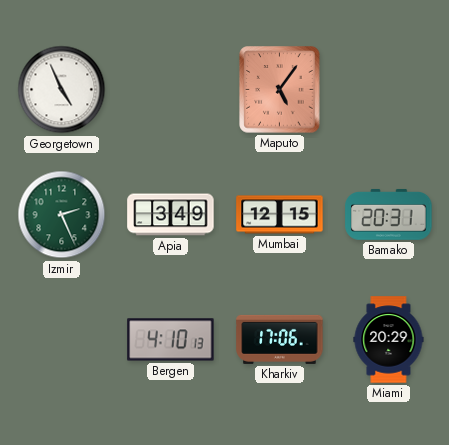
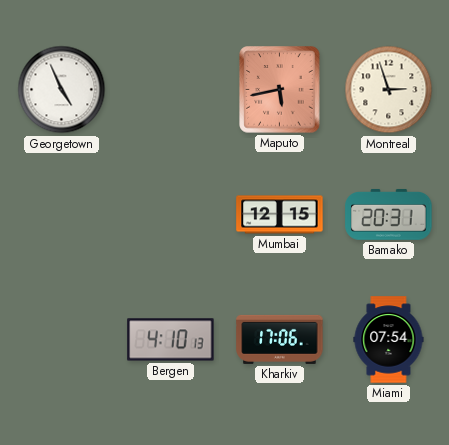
Maputo: 5:06 -> 5:43
Montreal: none -> 2:57
Izmir: 2:26 -> none
Apia: 3:49 -> none
Miami: 20:29 -> 07:54
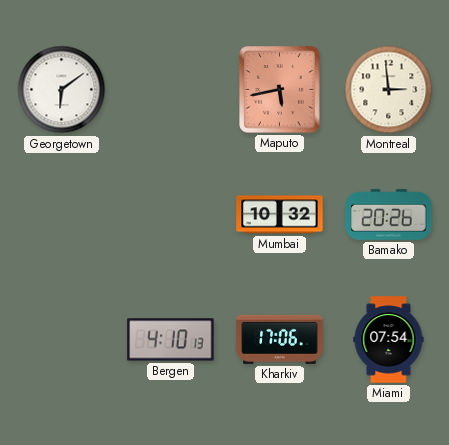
Georgetown: 4:56 -> 6:09
Montreal: 2:57 -> 2:59
Mumbai: 12:15 -> 10:32
Bamako: 20:31 -> 20:26
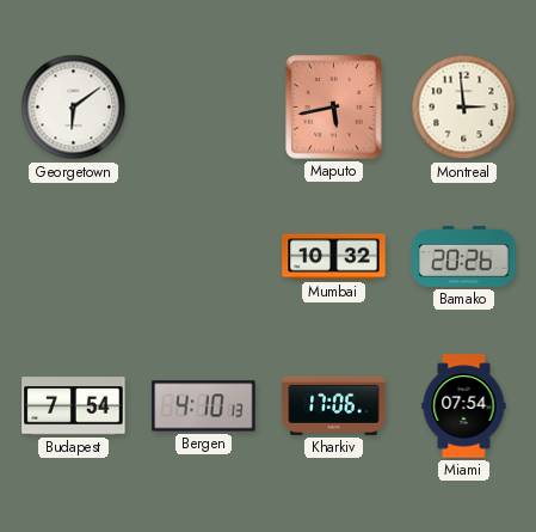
Budapest: none -> 7:54
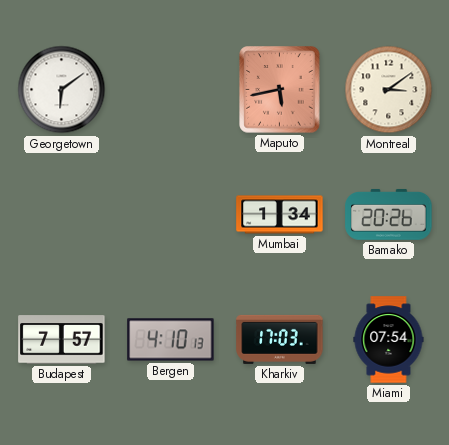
Montreal: 2:59 -> 3:09
Mumbai: 10:32 -> 1:34
Budapest: 7:54 -> 7:57
Kharkiv: 17:06 -> 17:03
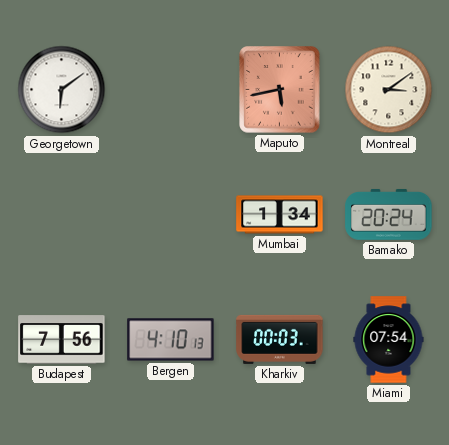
Bamako: 20:26 -> 20:24
Budapest: 7:57 -> 7:56
Kharkiv: 17:03 -> 00:03
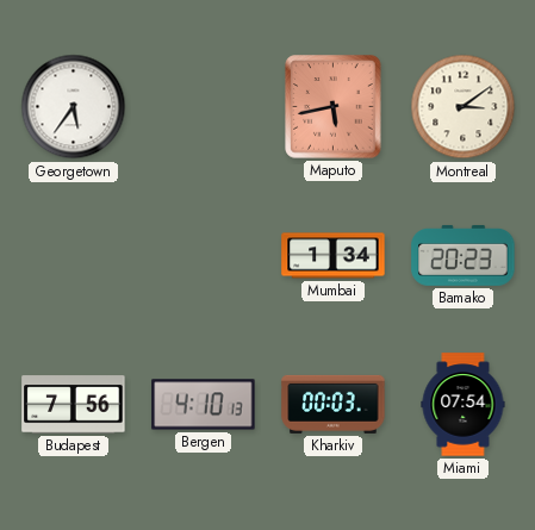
Georgetown: 6:09 -> 5:36
Bamako: 20:24 -> 20:23
